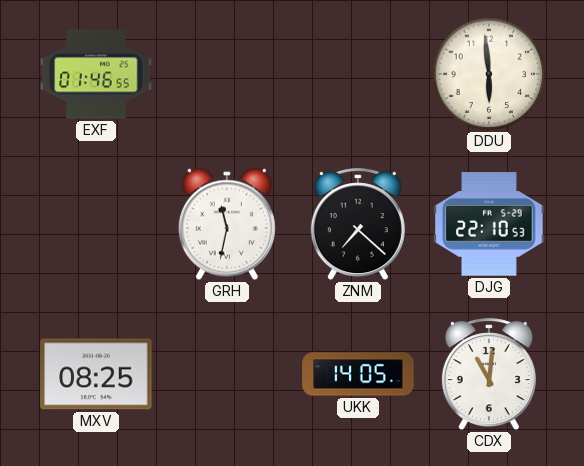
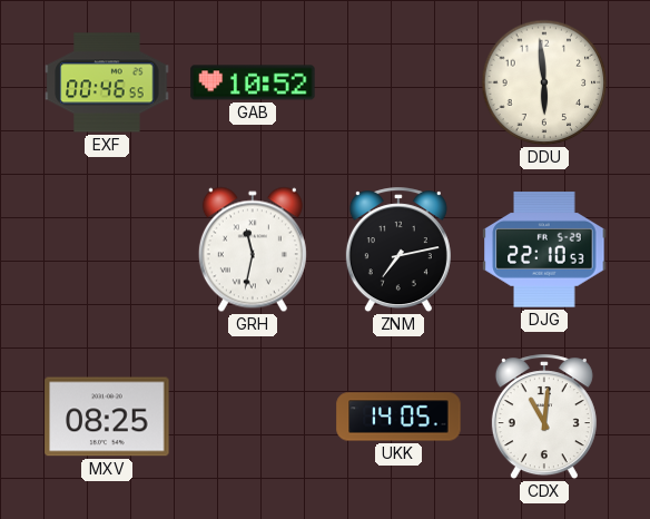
EXF: 01:46 -> 00:46
GAB: none -> 10:52
ZNM: 7:22 -> 7:13
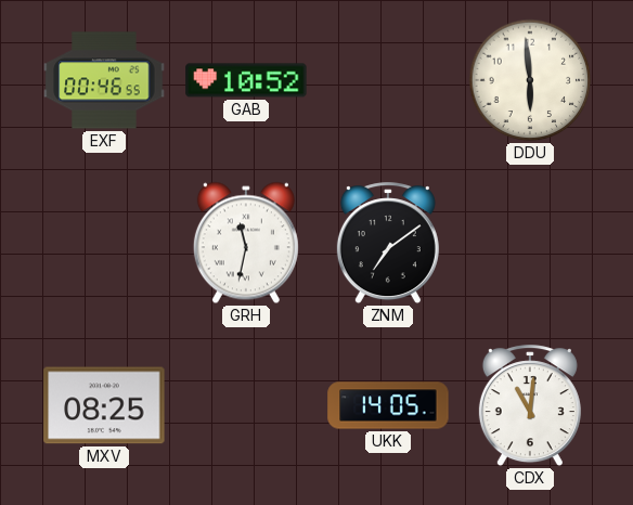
ZNM: 7:13 -> 7:09
DJG: 22:10 -> none
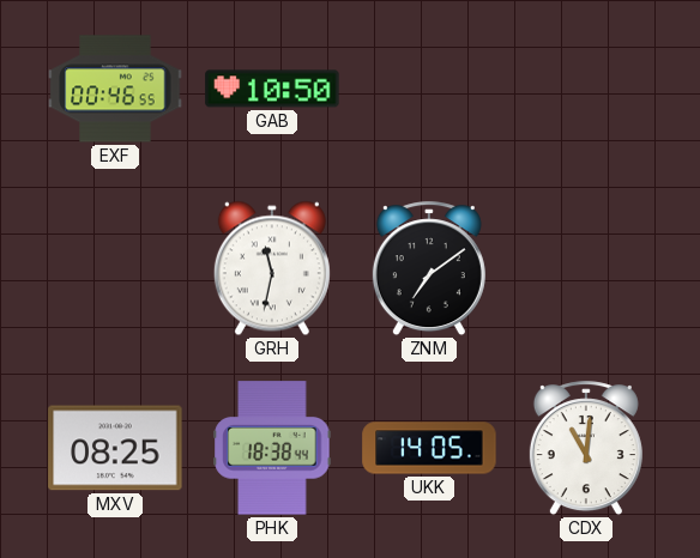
GAB: 10:52 -> 10:50
DDU: 5:59 -> none
PHK: none -> 18:38
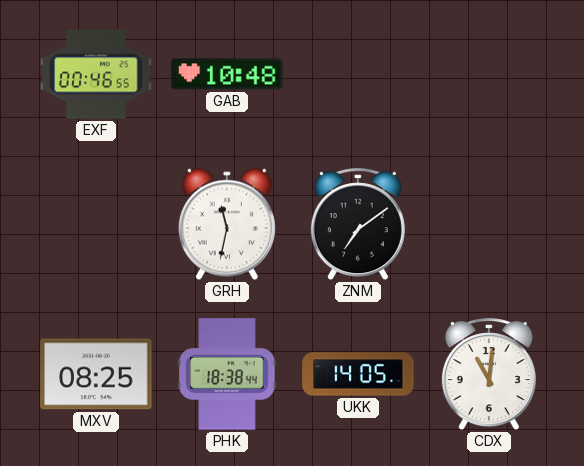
GAB: 10:50 -> 10:48
